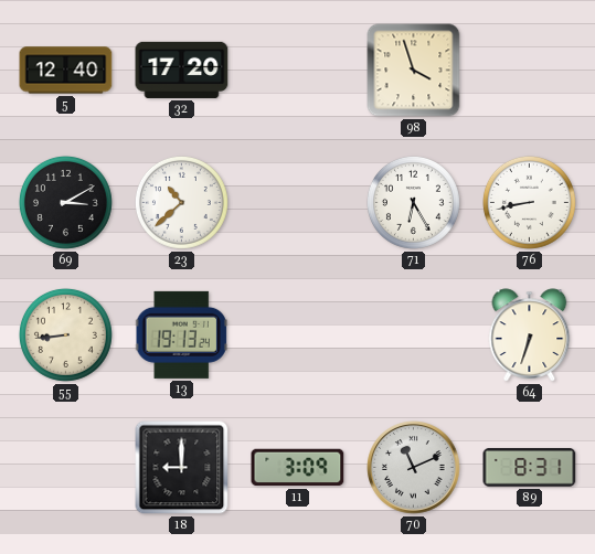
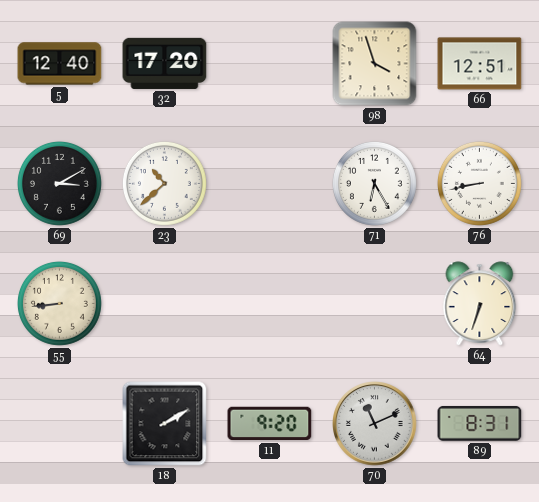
66: none -> 12:51
13: 19:13 -> none
18: 9:00 -> 2:10
11: 3:09 -> 9:20
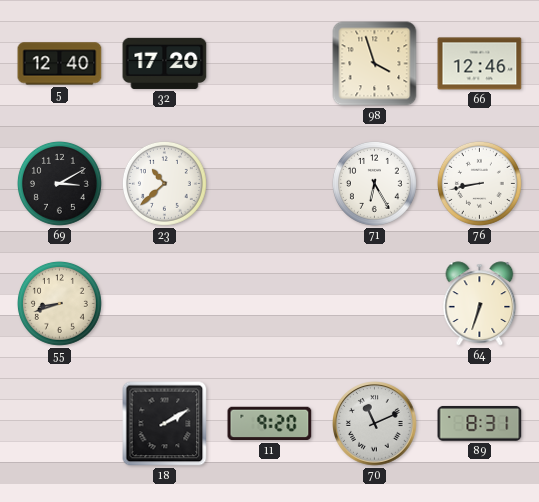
66: 12:51 -> 12:46
55: 8:44 -> 8:42
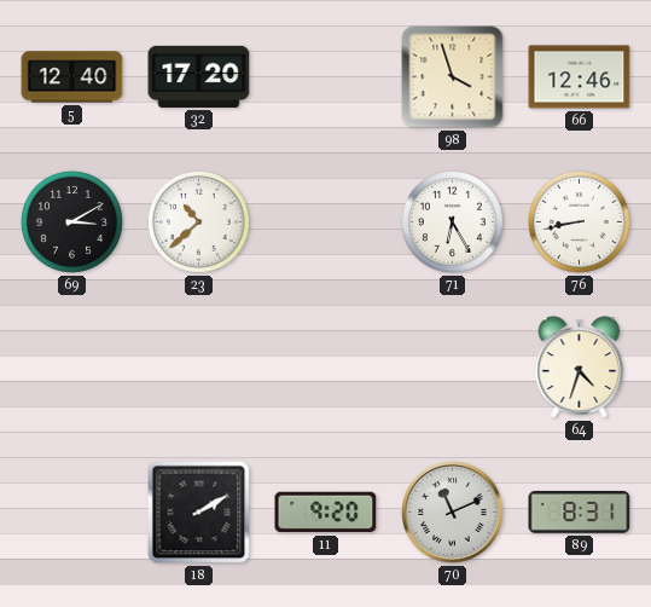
55: 8:42 -> none
64: 6:33 -> 4:33
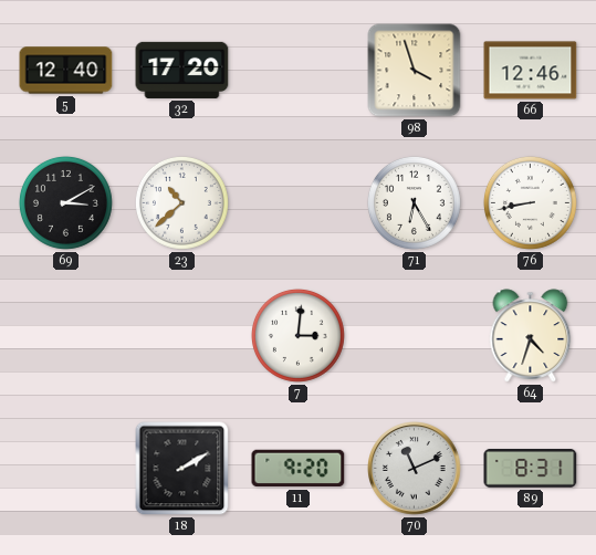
7: none -> 3:01
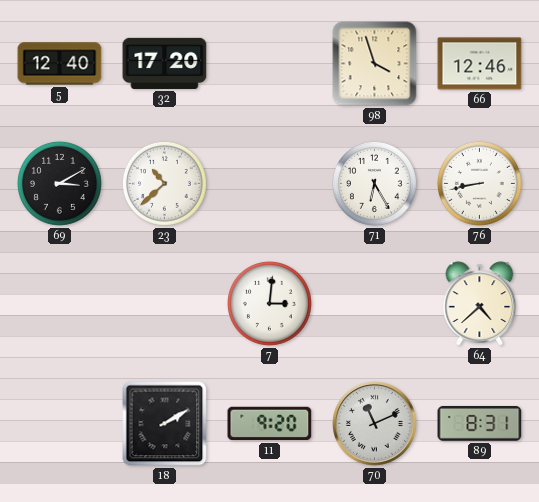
64: 4:33 -> 4:38
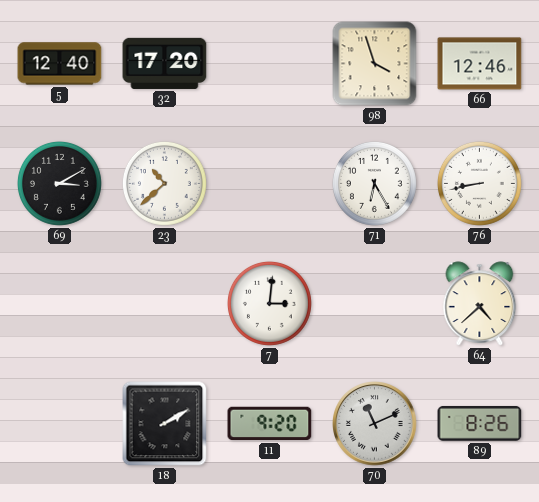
89: 8:31 -> 8:26
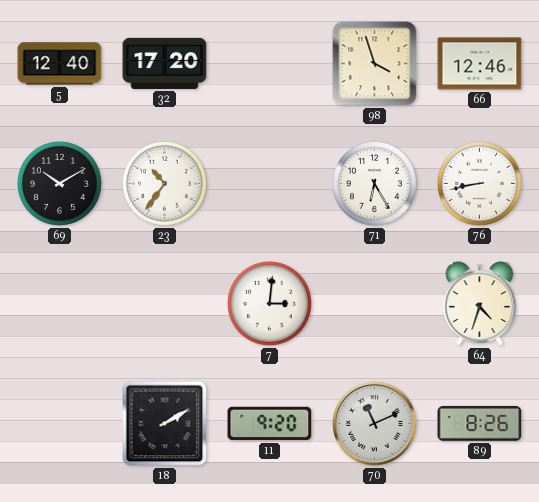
69: 3:10 -> 10:10
23: 10:38 -> 10:36
64: 4:38 -> 4:33
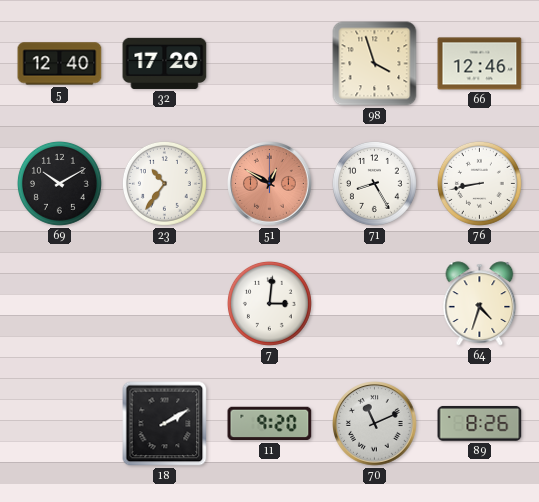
51: none -> 12:50
71: 6:25 -> 8:25
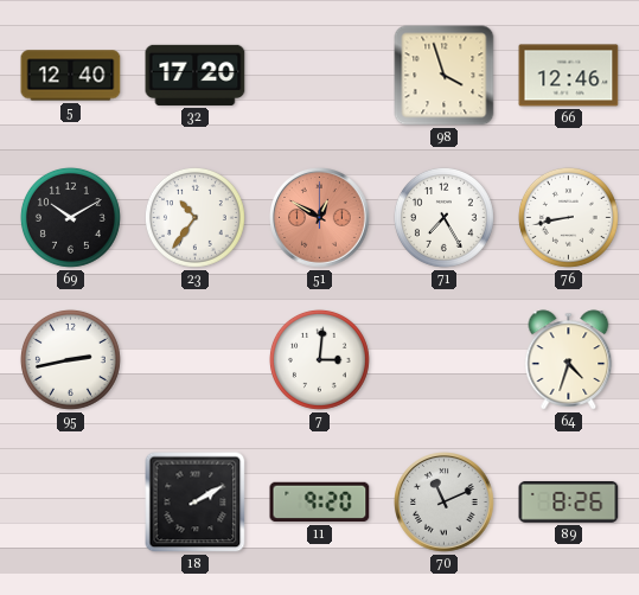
71: 8:25 -> 7:25
95: none -> 2:43
